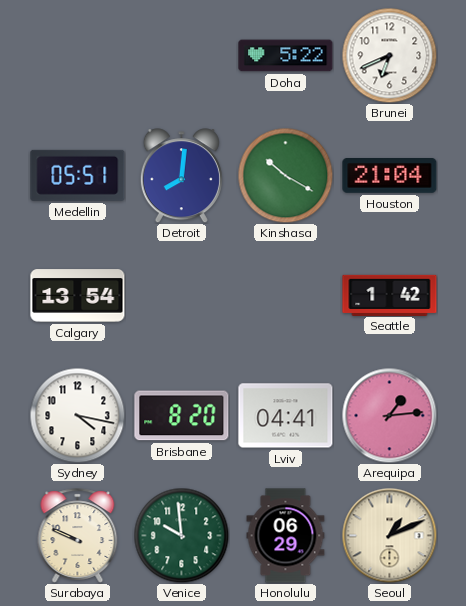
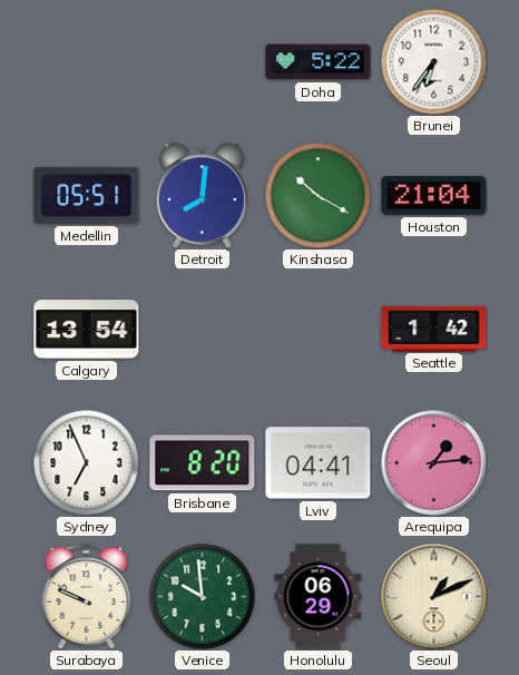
Brunei: 6:41 -> 6:36
Sydney: 4:17 -> 6:56
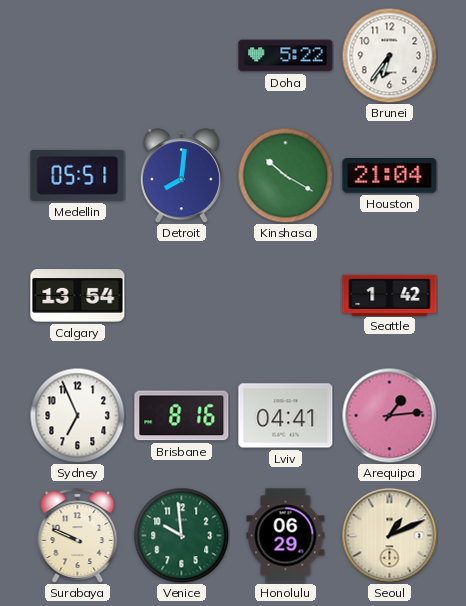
Brisbane: 8:20 -> 8:16
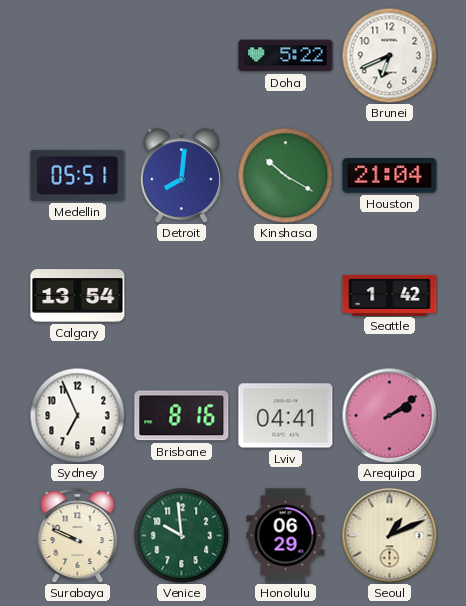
Brunei: 6:36 -> 6:41
Arequipa: 1:14 -> 2:09
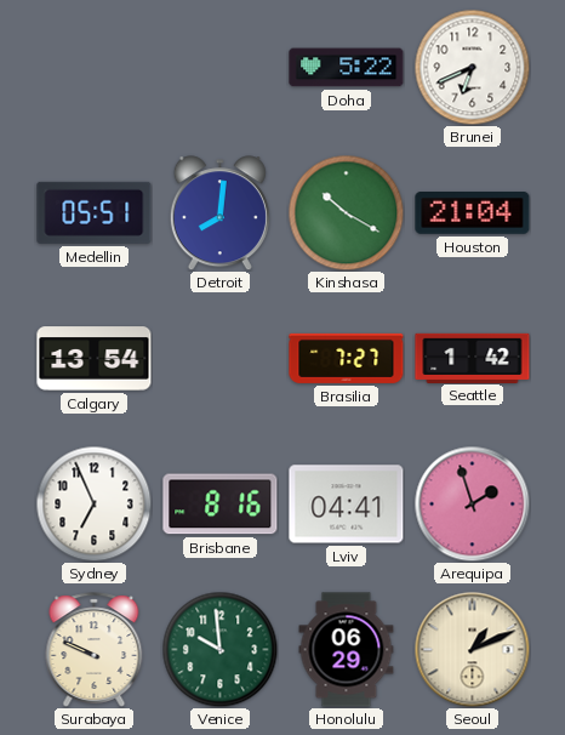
Brasilia: none -> 7:27
Arequipa: 2:09 -> 1:57
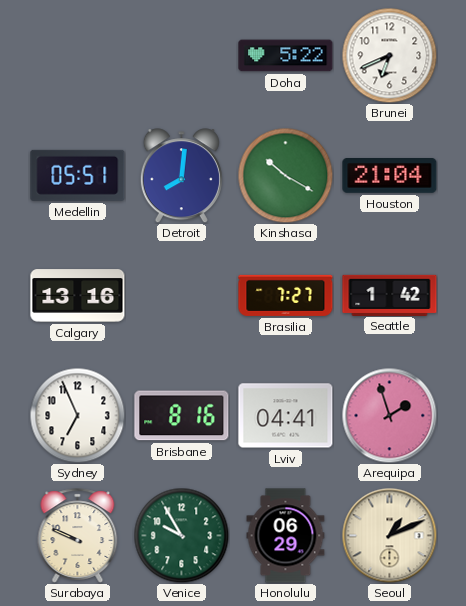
Calgary: 13:54 -> 13:16
Venice: 9:59 -> 9:55
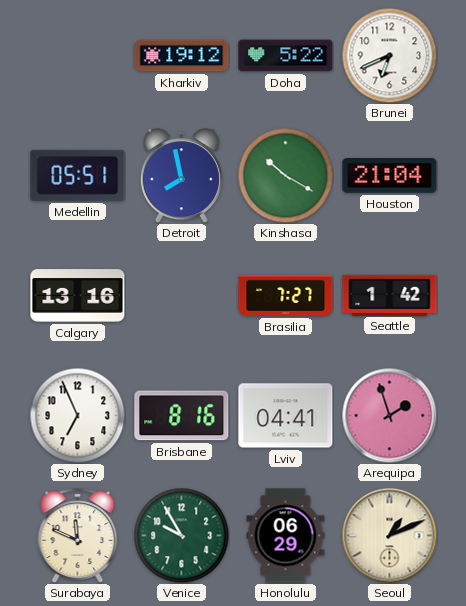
Kharkiv: none -> 19:12
Detroit: 8:01 -> 7:58
Surabaya: 9:49 -> 11:49
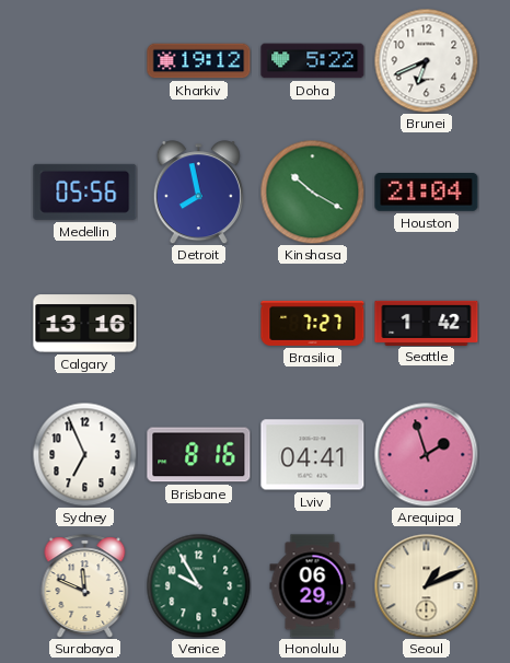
Medellin: 05:51 -> 05:56
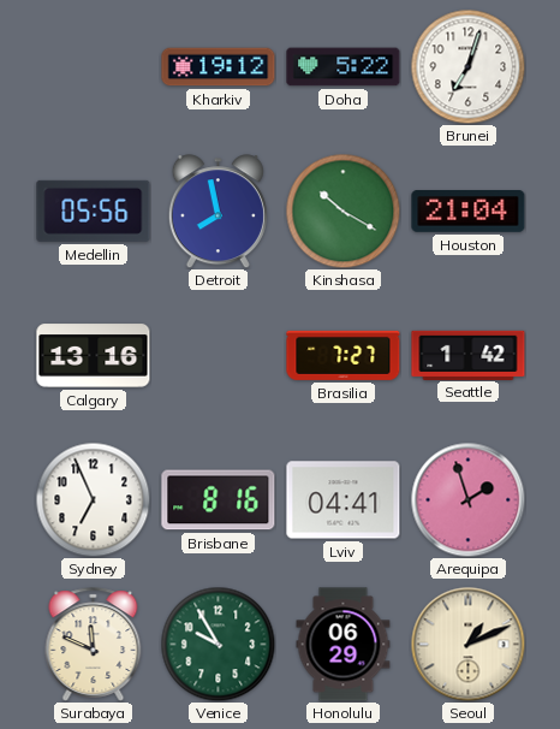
Brunei: 6:41 -> 7:03
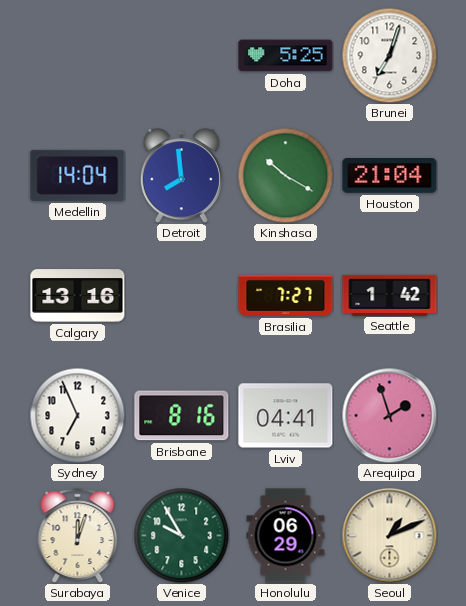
Kharkiv: 19:12 -> none
Doha: 5:22 -> 5:25
Medellin: 05:56 -> 14:04
Detroit: 7:58 -> 7:59
Surabaya: 11:49 -> 12:03
